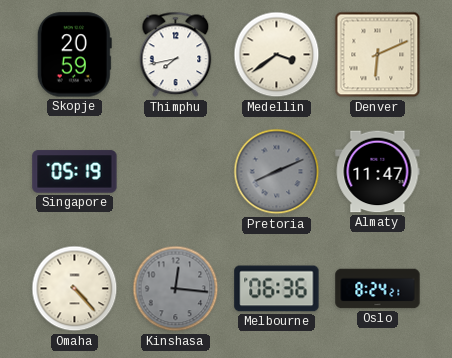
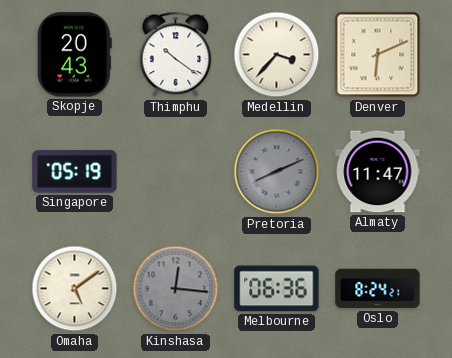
Skopje: 20:59 -> 20:43
Thimphu: 7:43 -> 10:21
Medellin: 3:39 -> 3:37
Omaha: 4:23 -> 5:09
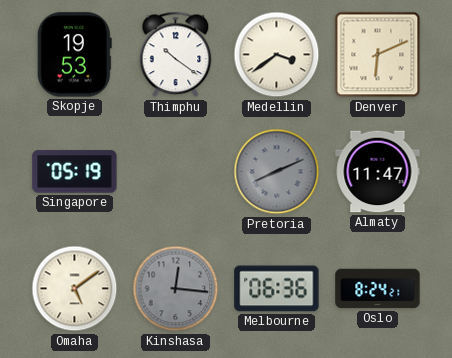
Skopje: 20:43 -> 19:53
Medellin: 3:37 -> 3:39
